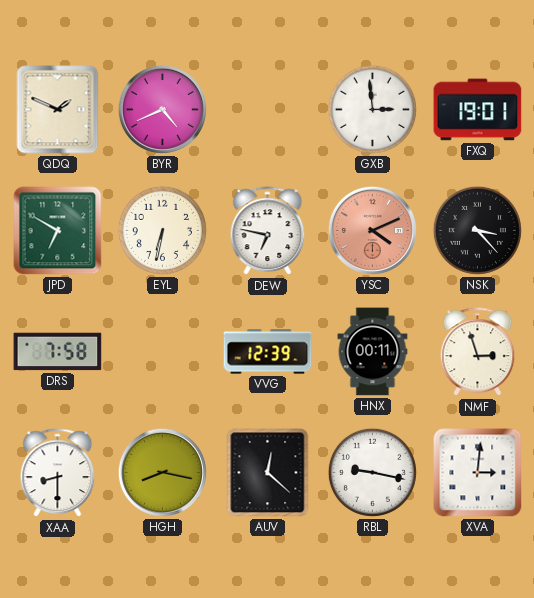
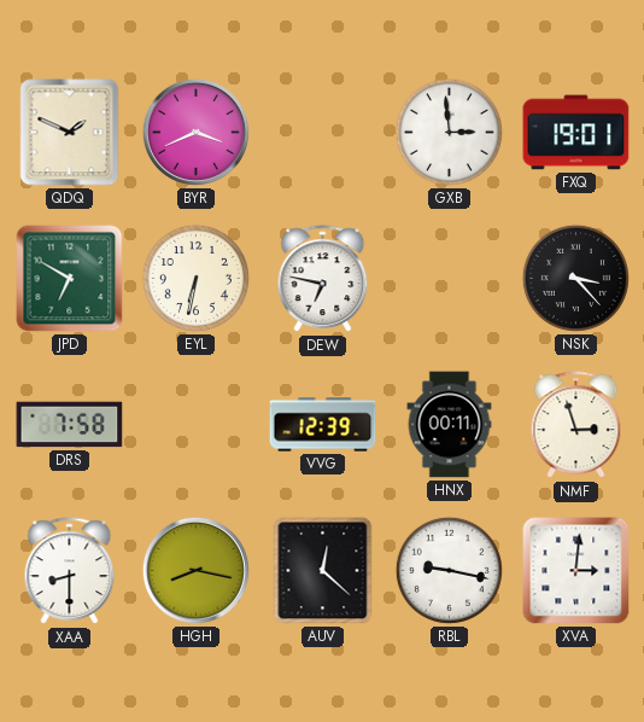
BYR: 4:41 -> 3:41
YSC: 4:11 -> none
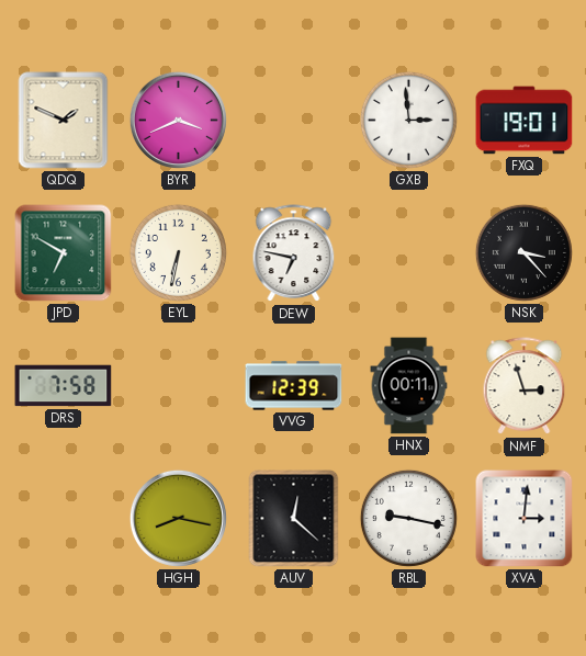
XAA: 8:30 -> none
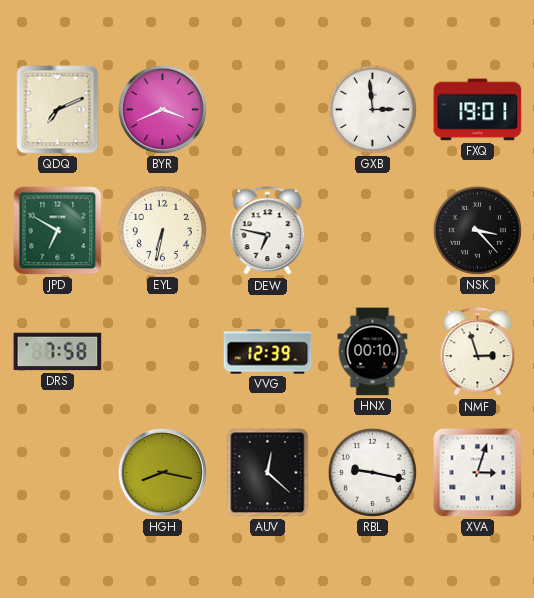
QDQ: 1:49 -> 7:11
HNX: 00:11 -> 00:10
XVA: 3:01 -> 3:03
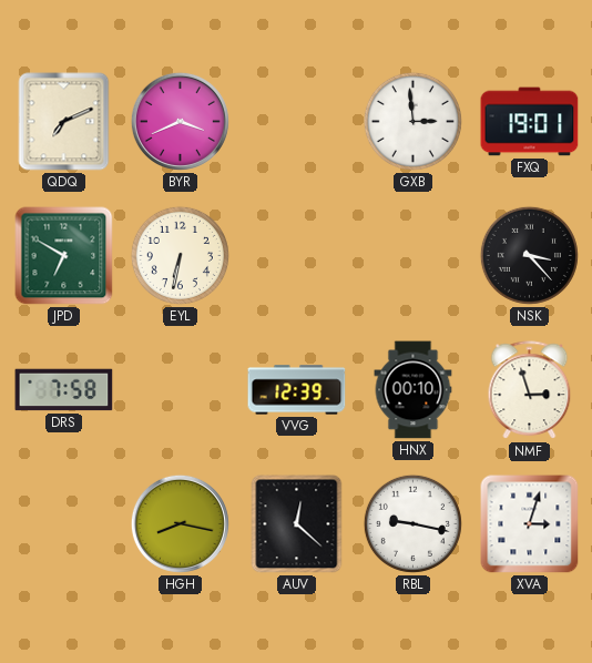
DEW: 6:47 -> none
